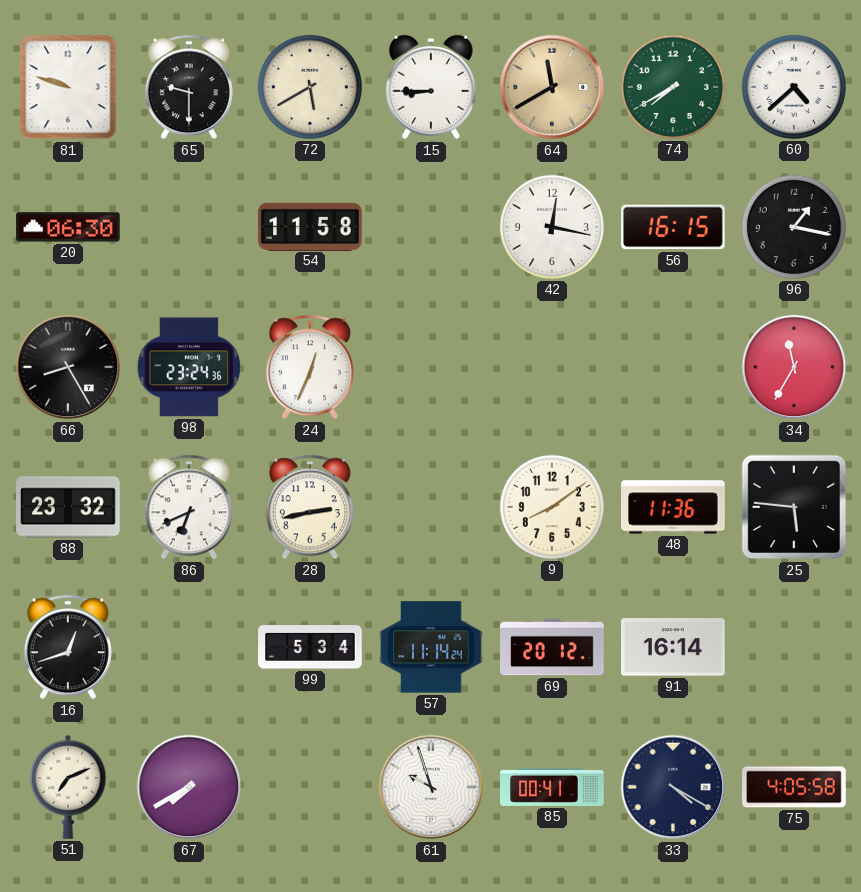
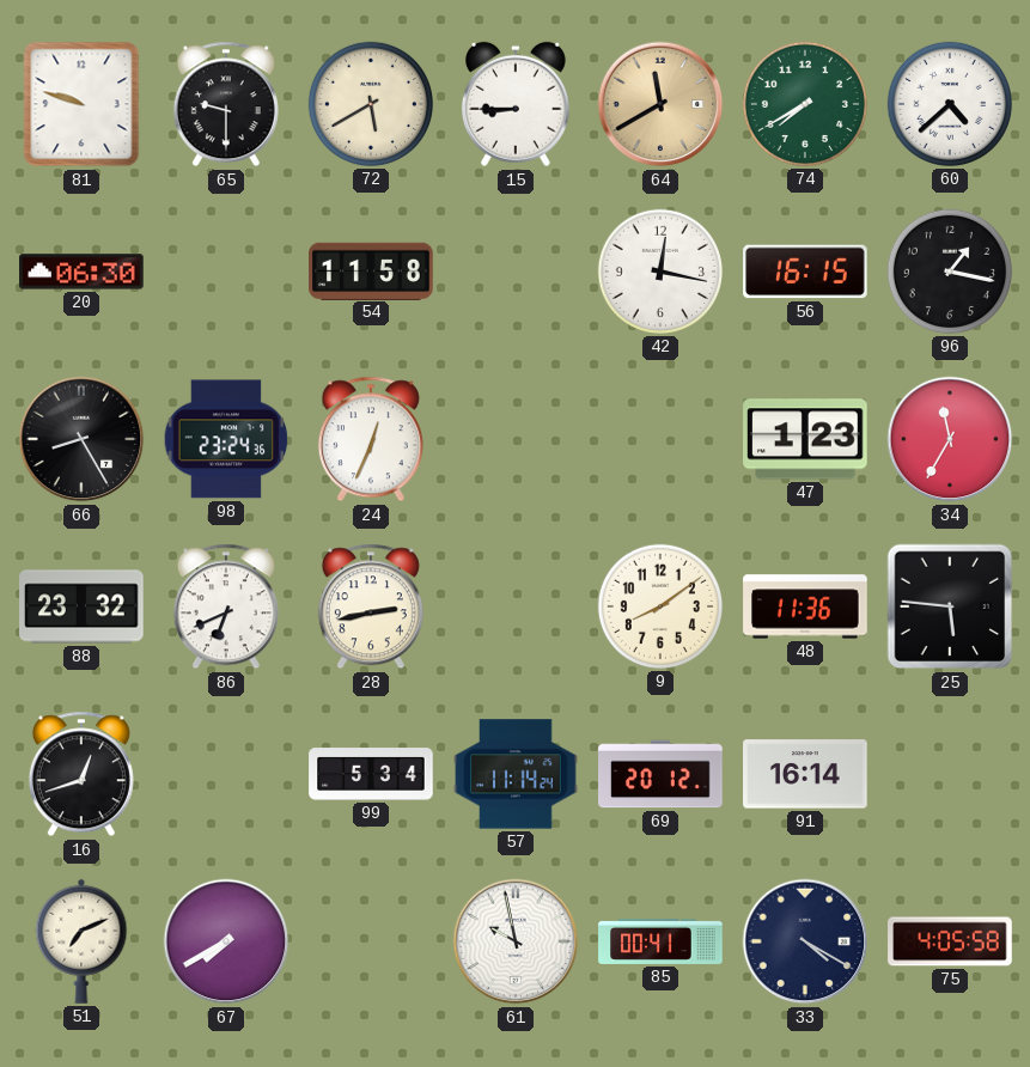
47: none -> 1:23
61: 9:57 -> 9:58
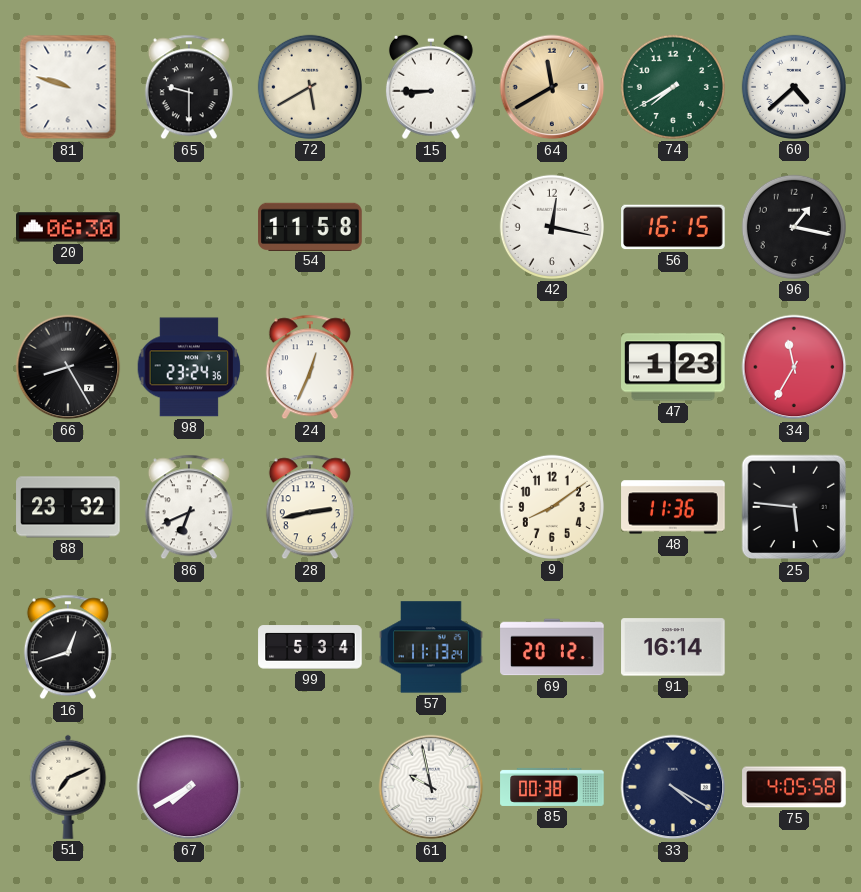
57: 11:14 -> 11:13
85: 00:41 -> 00:38
